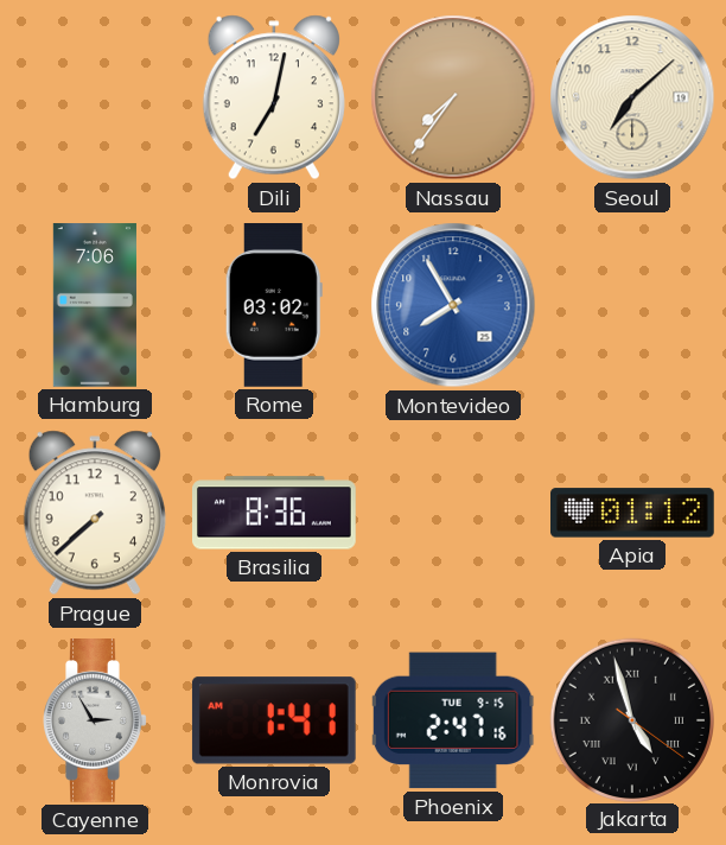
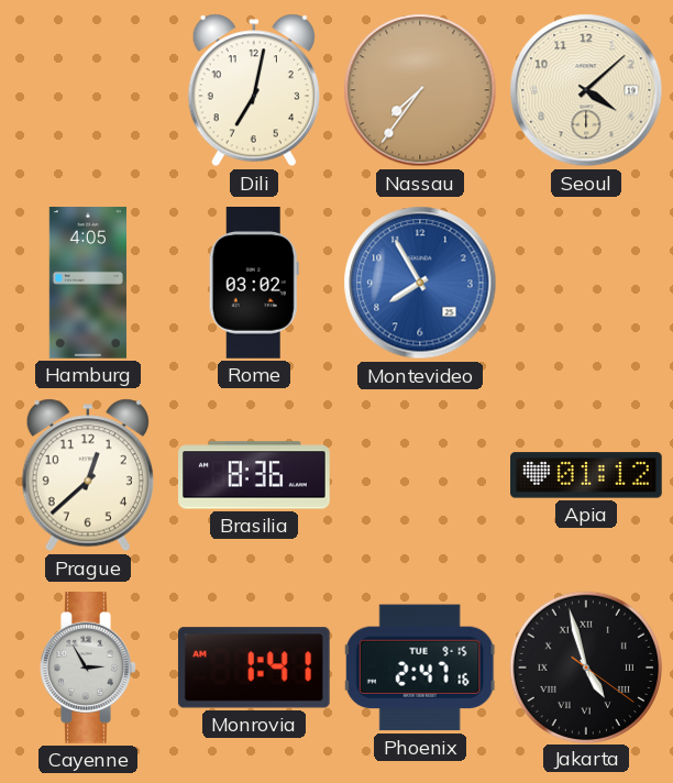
Seoul: 7:08 -> 4:08
Hamburg: 7:06 -> 4:05
Prague: 7:38 -> 12:38
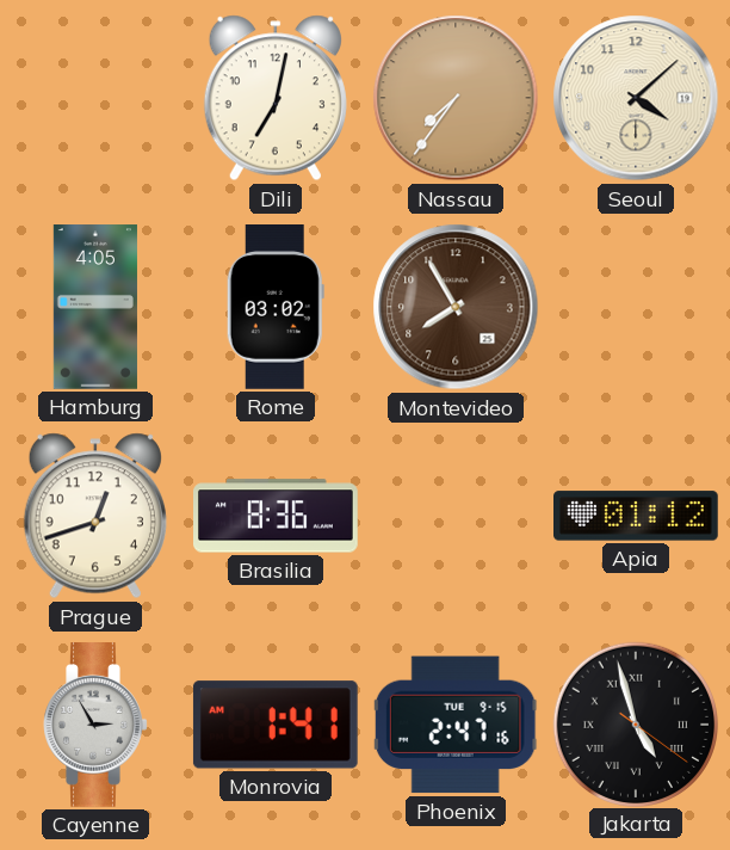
Montevideo dial: blue -> brown
Prague: 12:38 -> 12:42
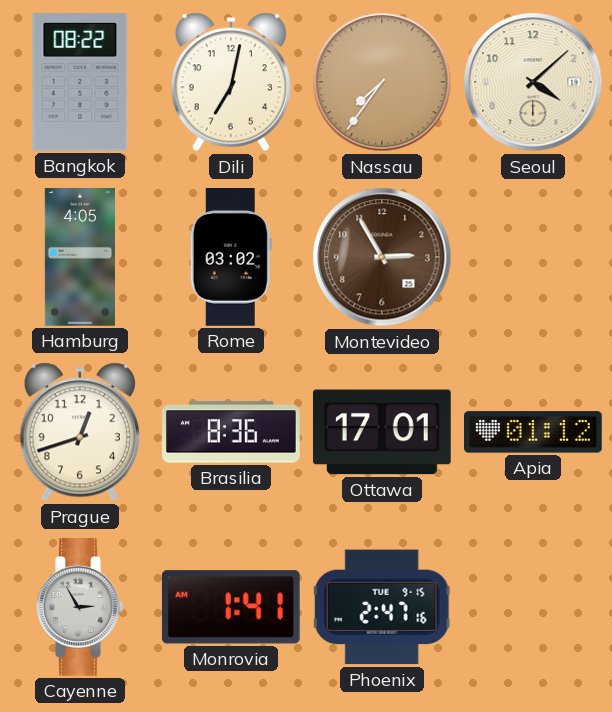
Bangkok: none -> 08:22
Montevideo: 7:55 -> 2:55
Ottawa: none -> 17:01
Jakarta: 4:57 -> none
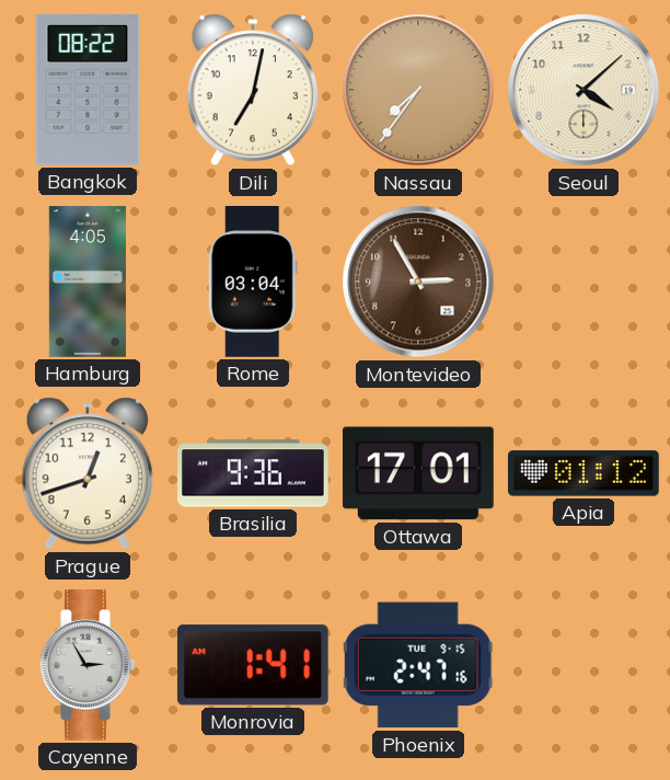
Rome: 03:02 -> 03:04
Brasilia: 8:36 -> 9:36
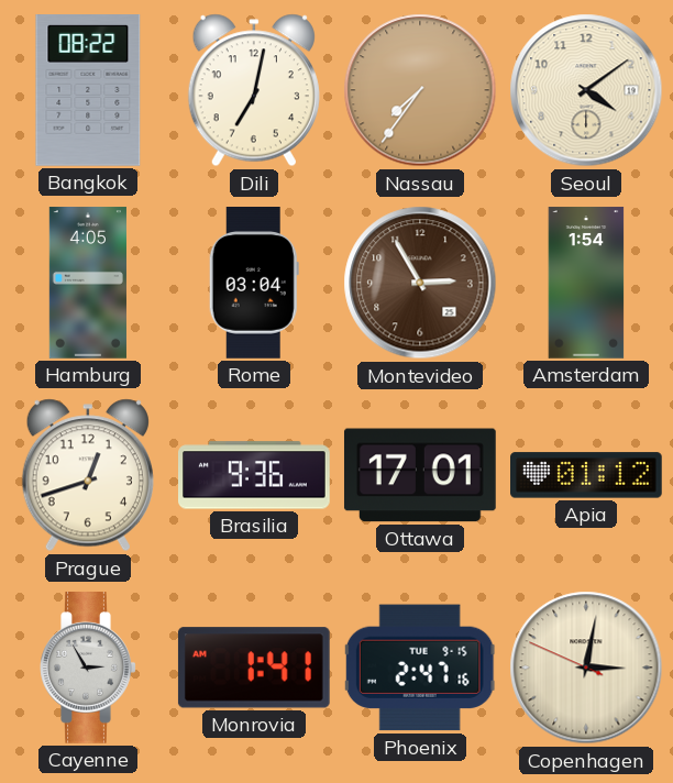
Seoul: 4:08 -> 4:09
Amsterdam: none -> 1:54
Copenhagen: none -> 3:01
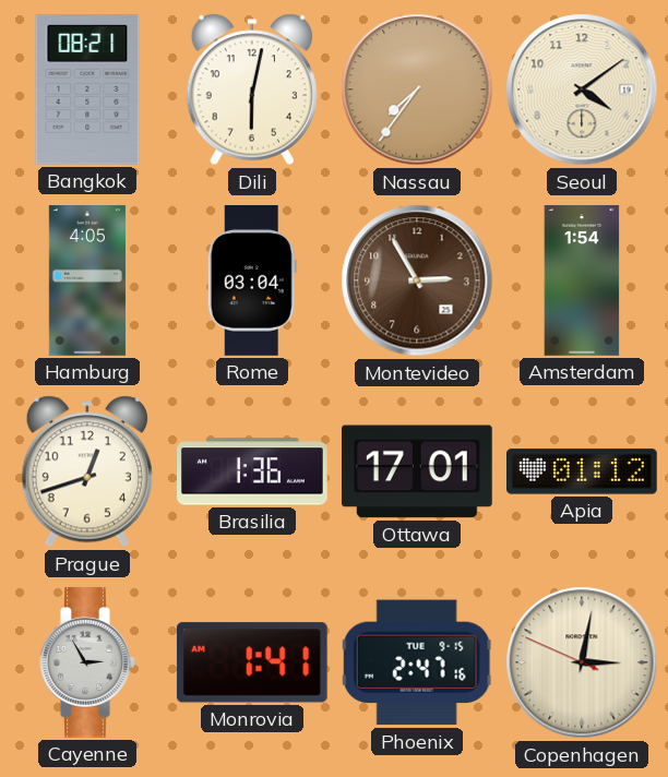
Bangkok: 08:22 -> 08:21
Dili: 7:02 -> 6:02
Brasilia: 9:36 -> 1:36
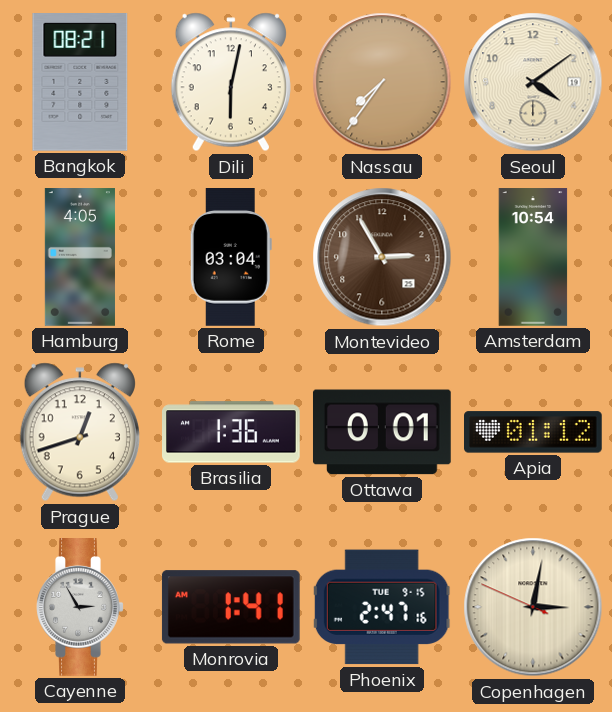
Amsterdam: 1:54 -> 10:54
Ottawa: 17:01 -> 0:01
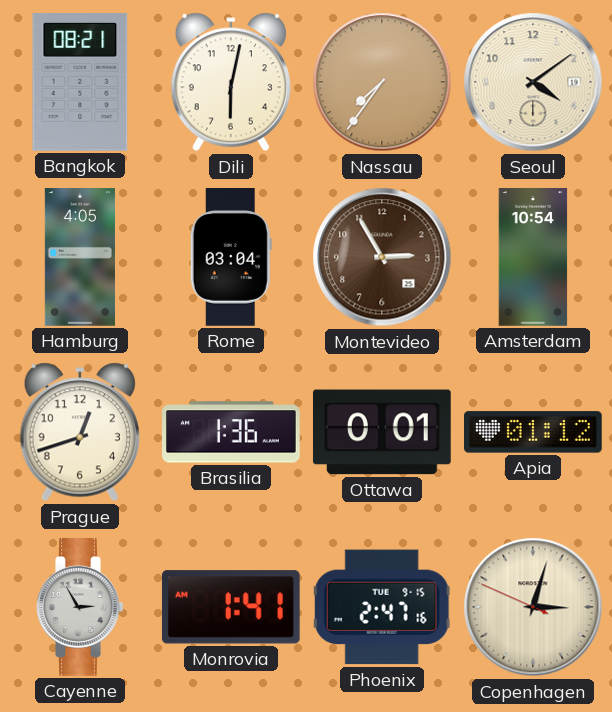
Copenhagen: 3:01 -> 3:02
